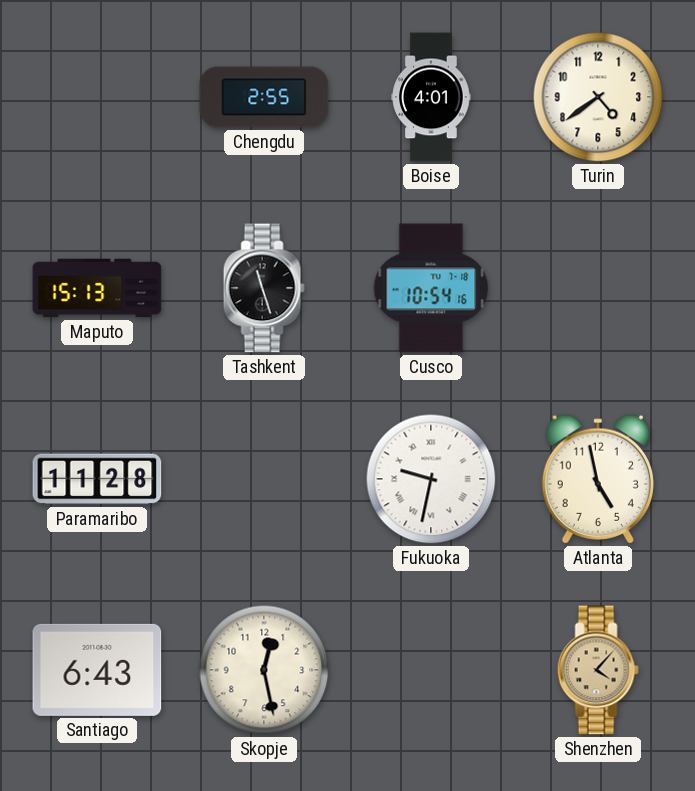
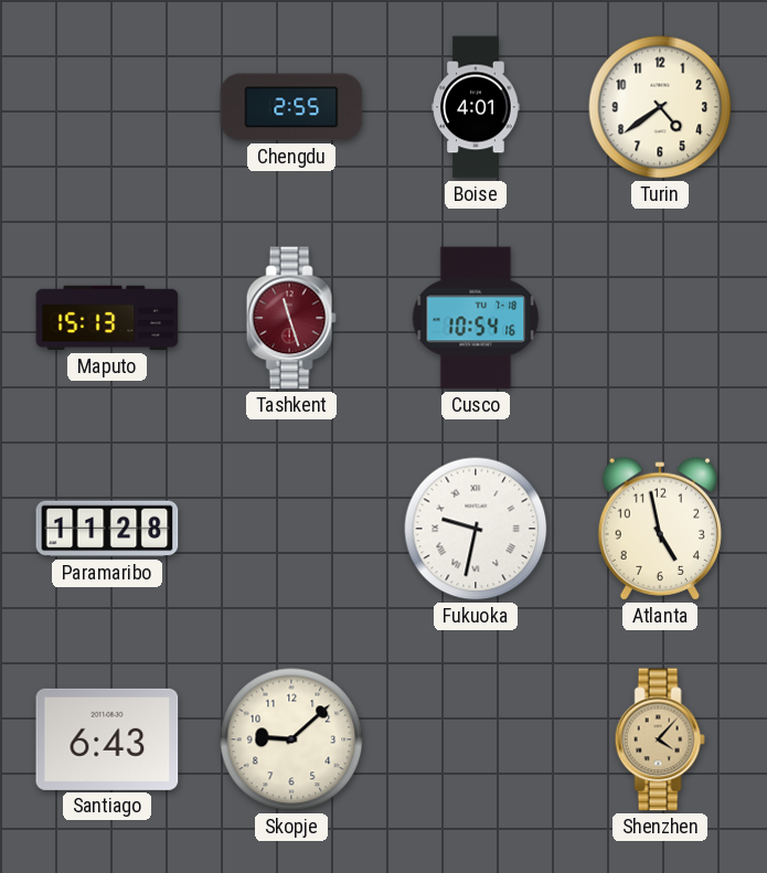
Tashkent dial: black -> burgundy
Skopje: 12:28 -> 9:08
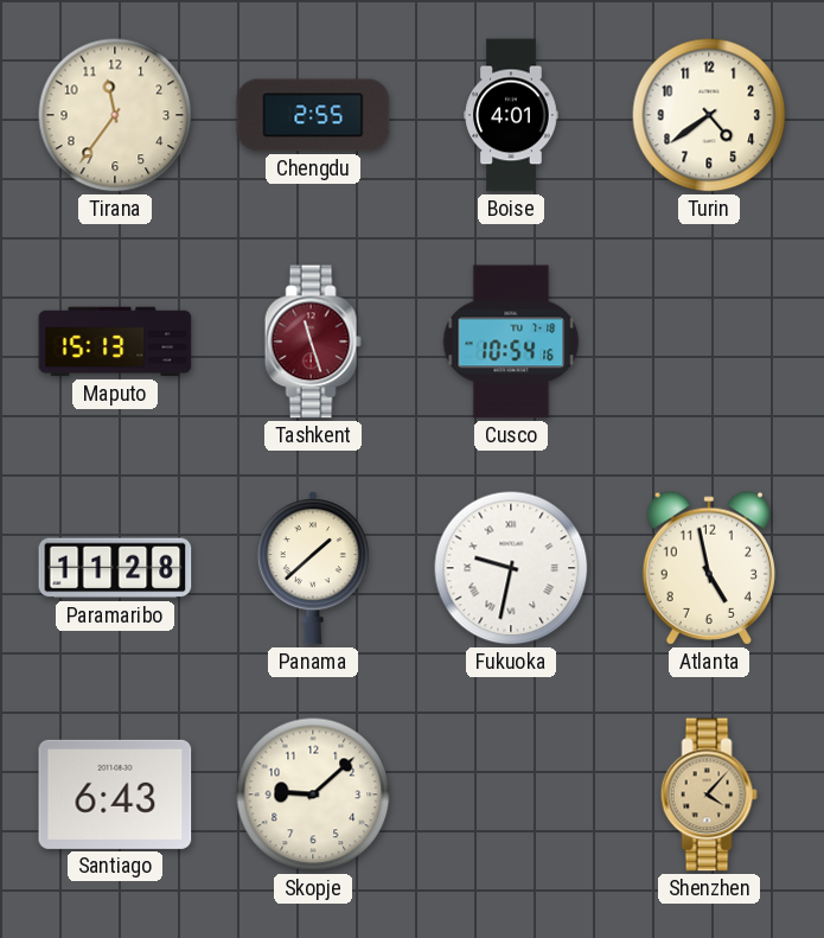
Tirana: none -> 11:36
Panama: none -> 1:38
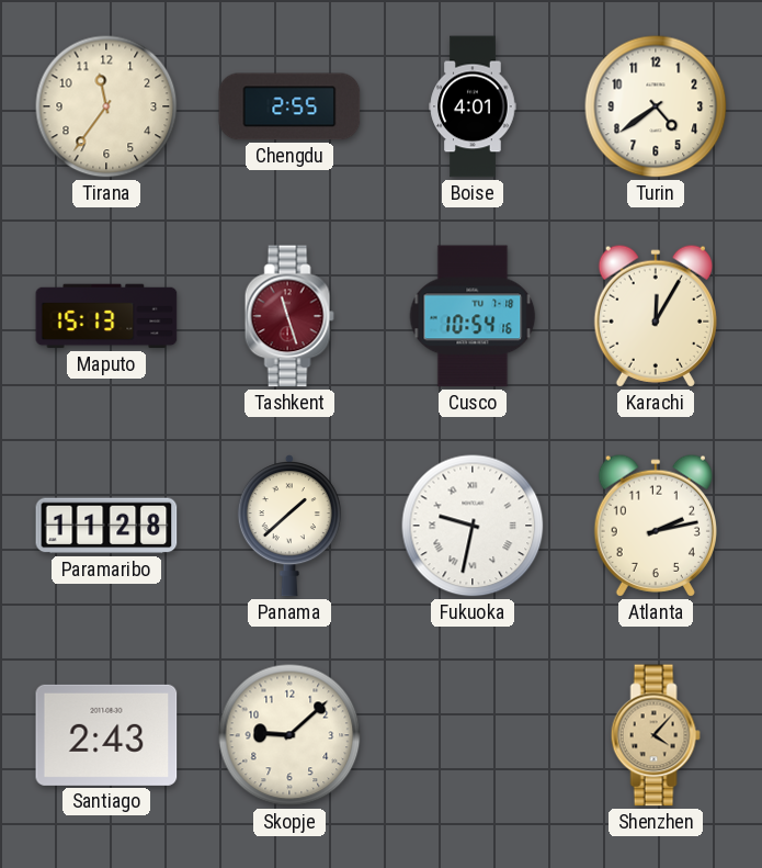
Karachi: none -> 12:05
Atlanta: 4:58 -> 2:13
Santiago: 6:43 -> 2:43
